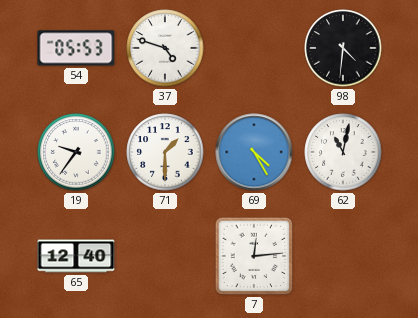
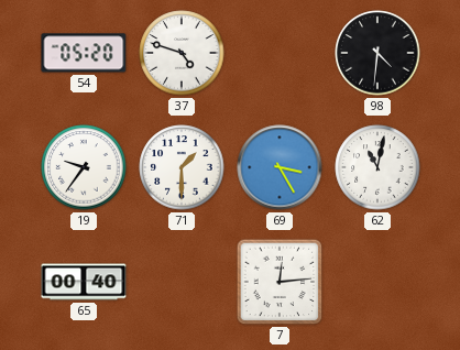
54: 05:53 -> 05:20
69: 4:25 -> 3:25
65: 12:40 -> 00:40
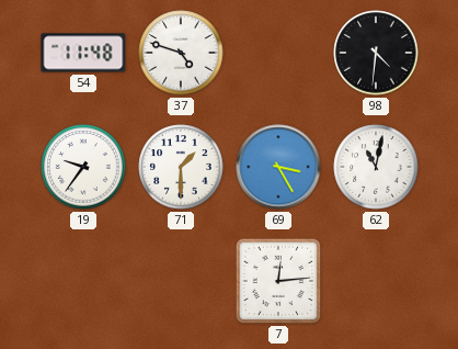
54: 05:20 -> 11:48
65: 00:40 -> none
